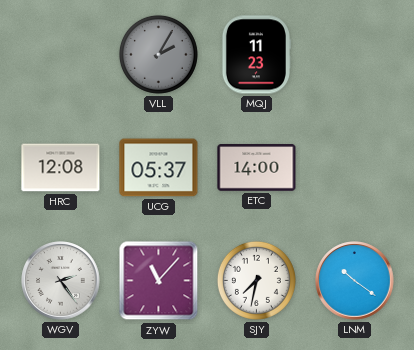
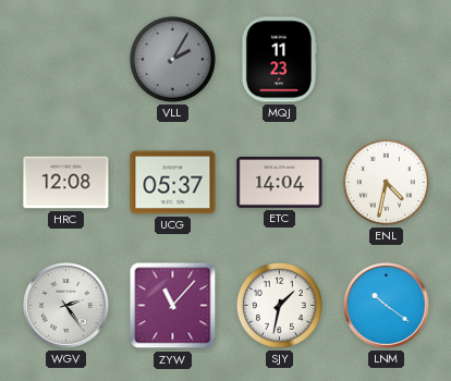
ETC: 14:00 -> 14:04
ENL: none -> 4:32
SJY: 7:32 -> 1:32
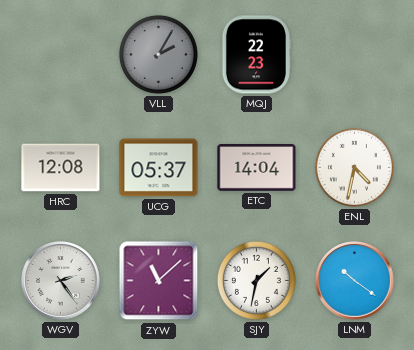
MQJ: 11:23 -> 22:23
ZYW: 11:07 -> 11:08
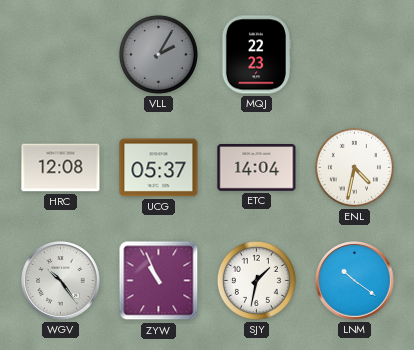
WGV: 2:24 -> 10:24
ZYW: 11:08 -> 10:56
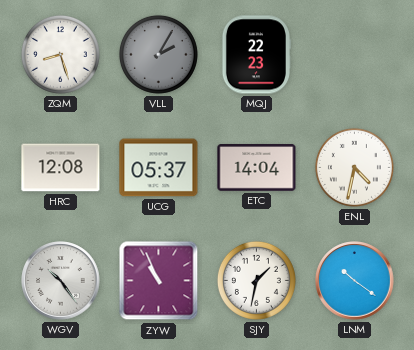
ZQM: none -> 8:27
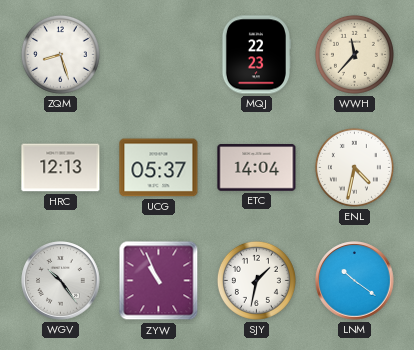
VLL: 2:05 -> none
WWH: none -> 11:37
HRC: 12:08 -> 12:13
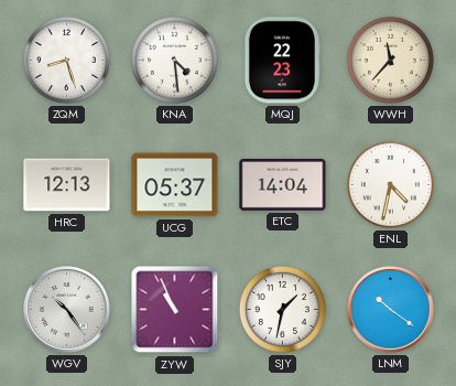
KNA: none -> 4:29
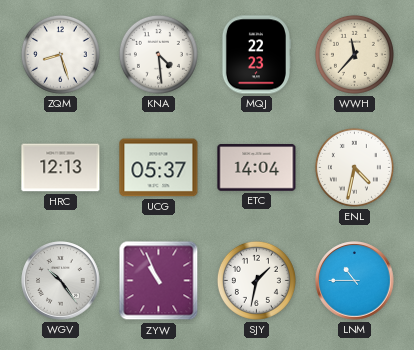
LNM: 10:21 -> 10:45
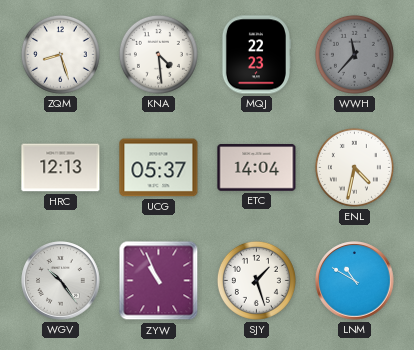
WWH dial: cream -> grey
SJY: 1:32 -> 1:27
LNM: 10:45 -> 10:50
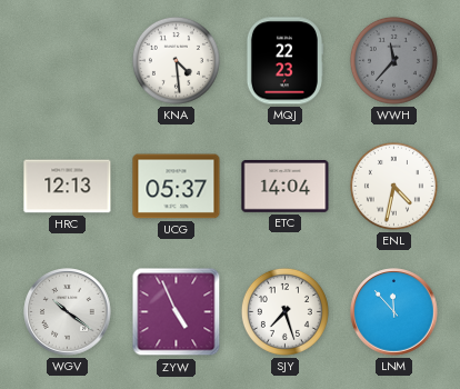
ZQM: 8:27 -> none
WGV: 10:24 -> 10:21
ZYW: 10:56 -> 4:56
SJY: 1:27 -> 7:27
LNM: 10:50 -> 11:53
